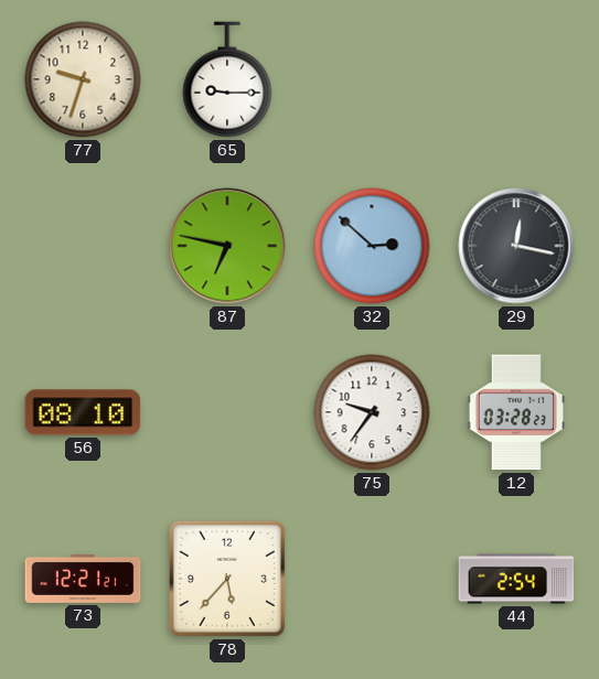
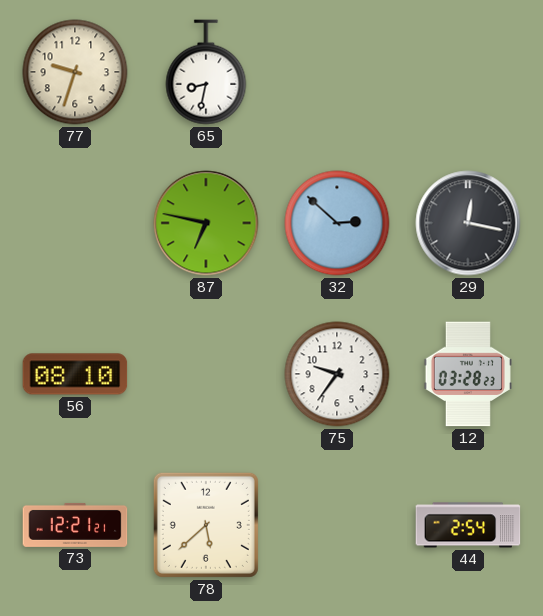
65: 9:15 -> 8:32
78: 5:37 -> 5:38
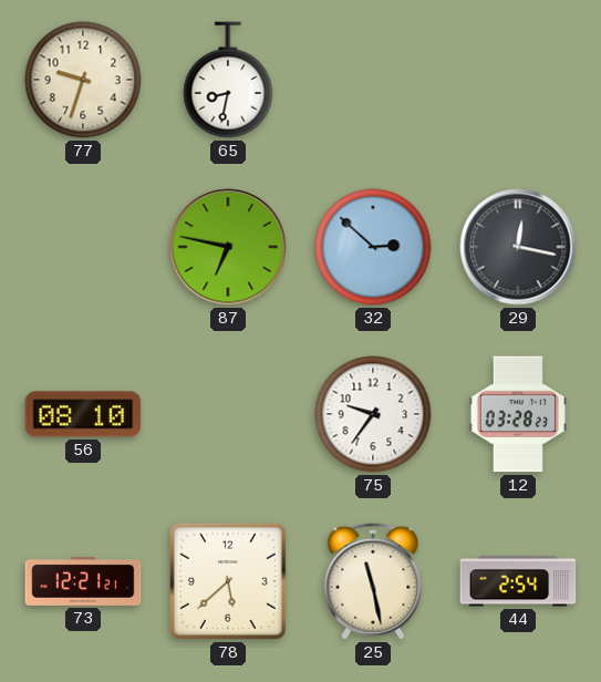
25: none -> 11:28
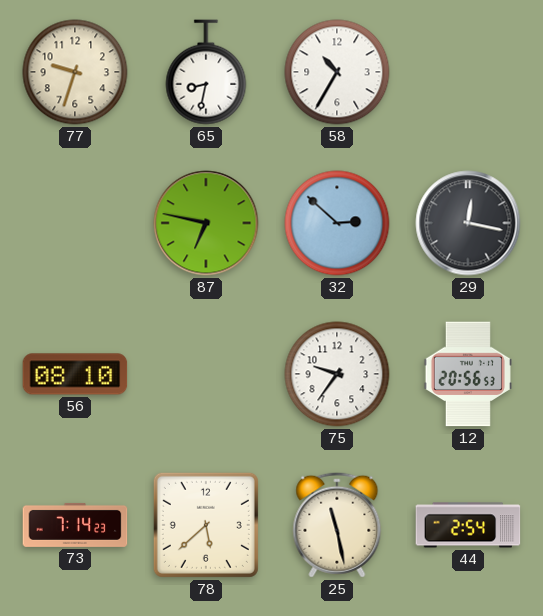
58: none -> 10:35
12: 03:28 -> 20:56
73: 12:21 -> 7:14
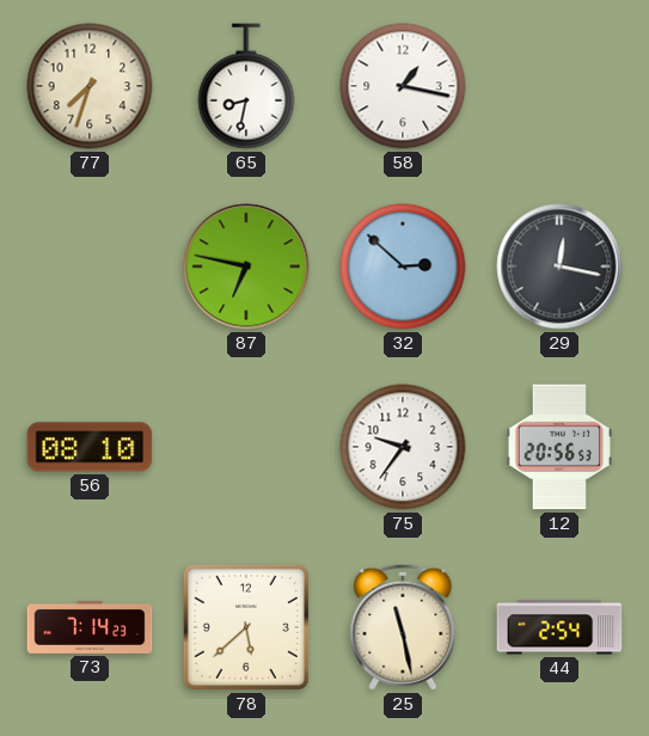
77: 9:33 -> 7:33
58: 10:35 -> 1:17
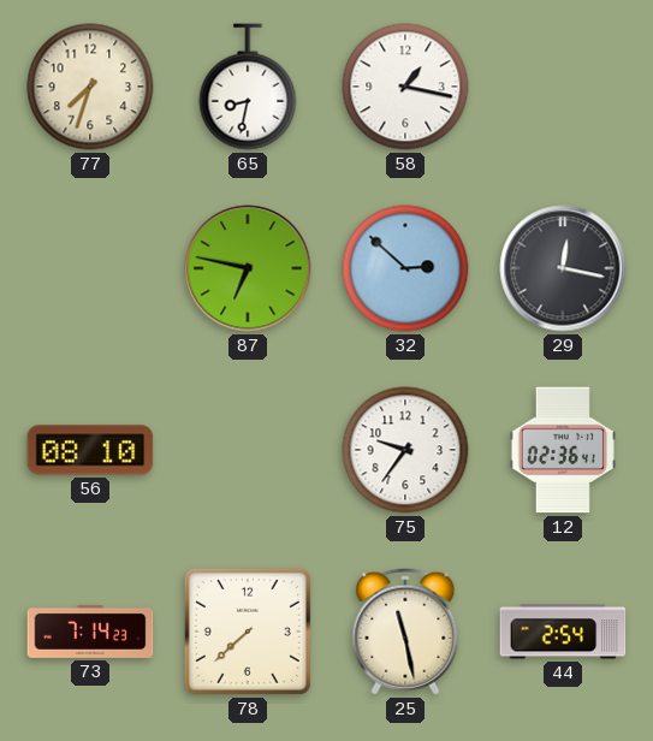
12: 20:56 -> 02:36
78: 5:38 -> 7:38
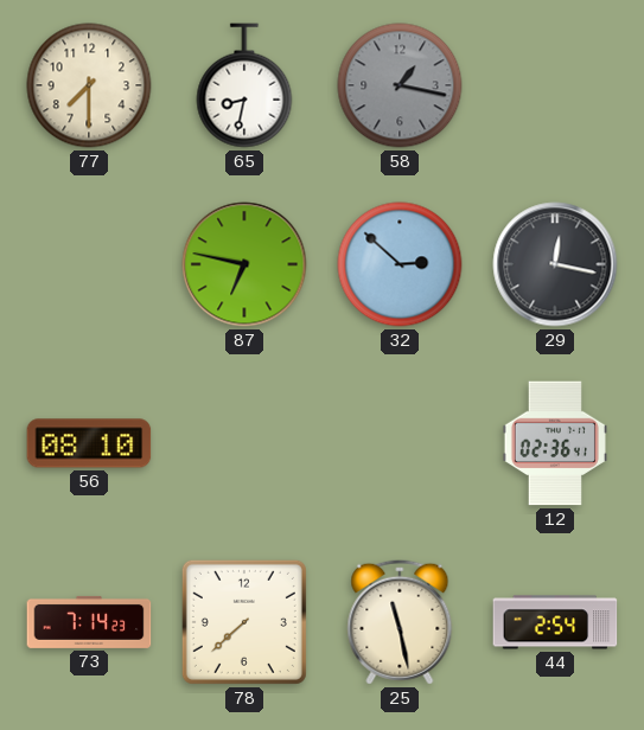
77: 7:33 -> 7:30
58 dial: white -> grey
75: 9:36 -> none
